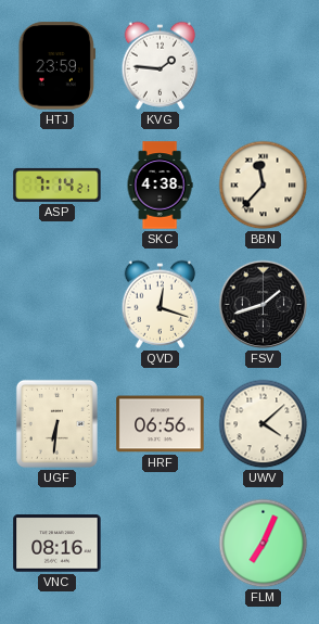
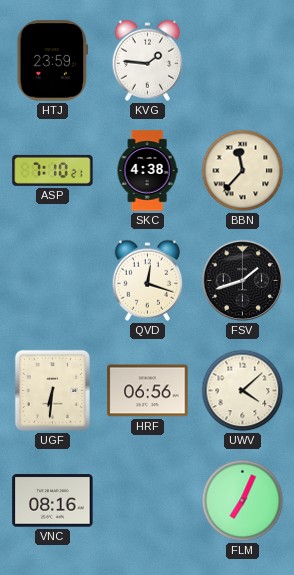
ASP: 7:14 -> 7:10
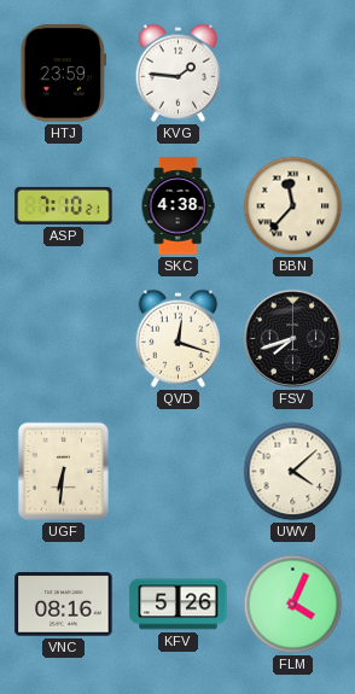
FSV: 1:42 -> 7:42
HRF: 06:56 -> none
KFV: none -> 5:26
FLM: 7:04 -> 4:04
